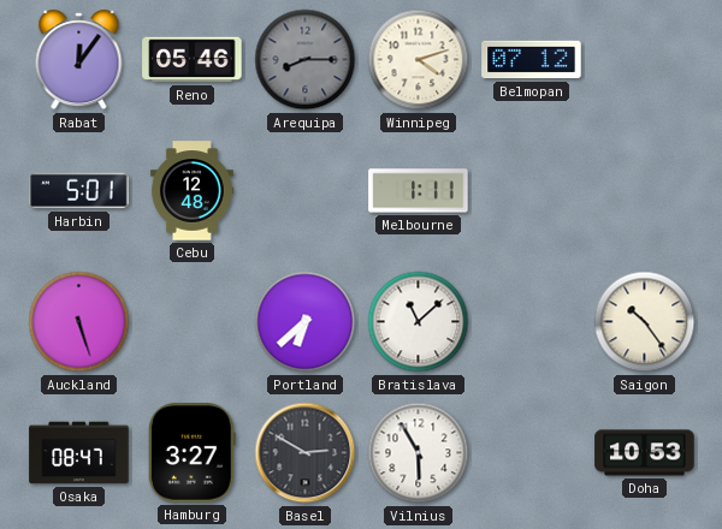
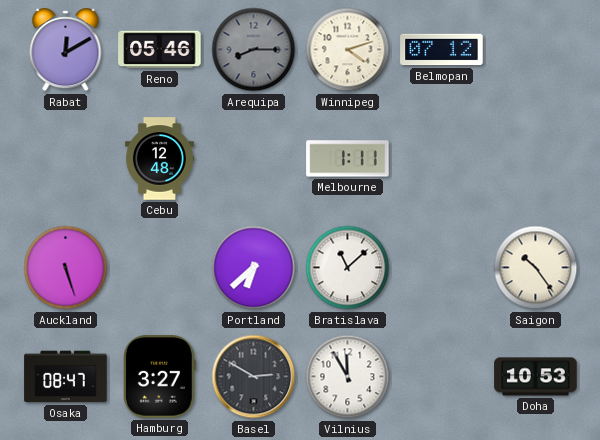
Rabat: 12:06 -> 12:10
Harbin: 5:01 -> none
Vilnius: 5:55 -> 11:55
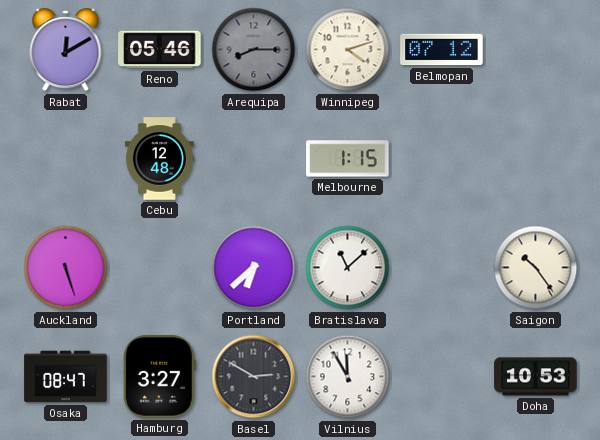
Melbourne: 1:11 -> 1:15
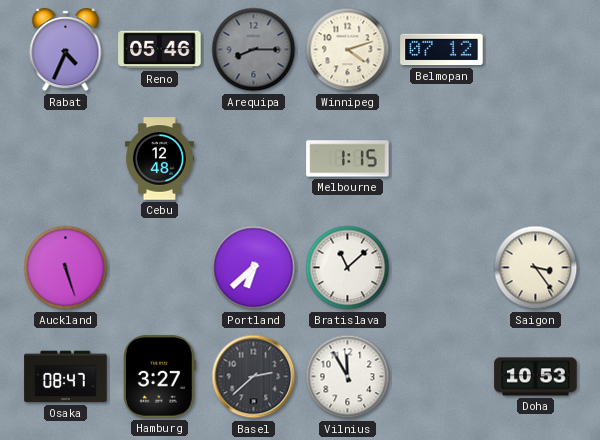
Rabat: 12:10 -> 4:34
Saigon: 10:24 -> 3:24
Basel: 2:50 -> 2:38
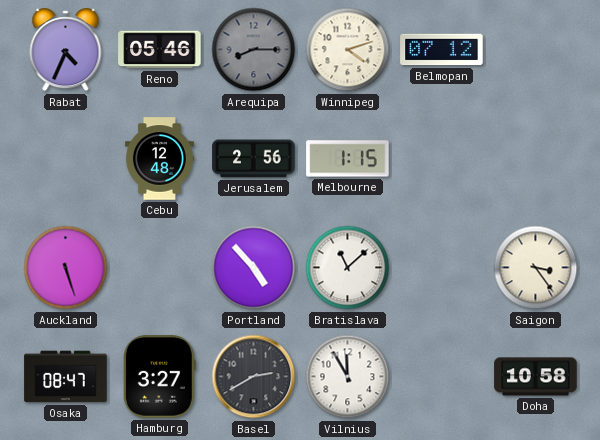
Jerusalem: none -> 2:56
Portland: 6:38 -> 4:53
Basel: 2:38 -> 2:40
Doha: 10:53 -> 10:58
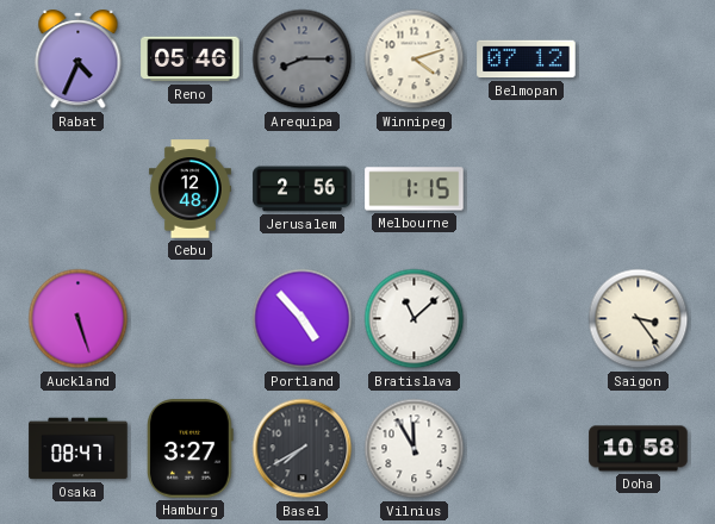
Basel: 2:40 -> 7:40
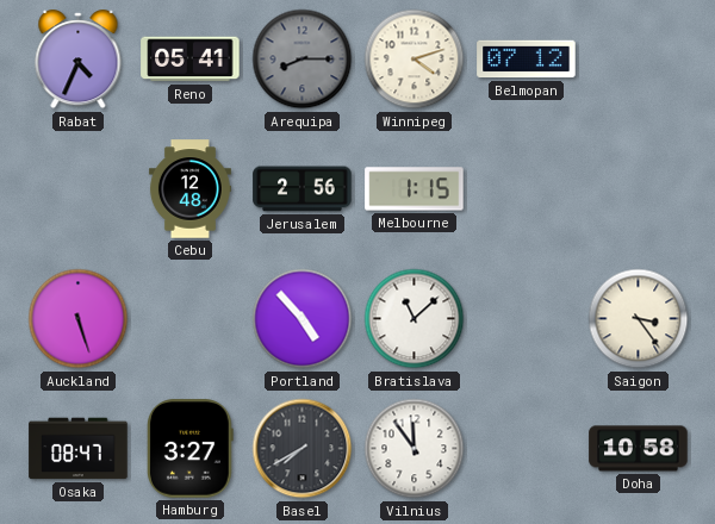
Reno: 05:46 -> 05:41
Vilnius: 11:55 -> 11:54
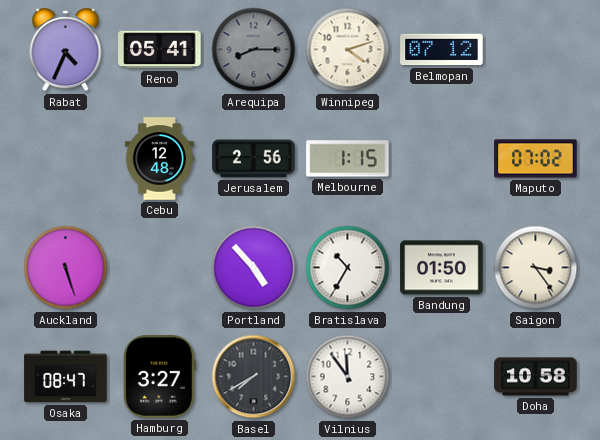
Maputo: none -> 07:02
Bratislava: 11:08 -> 10:35
Bandung: none -> 01:50
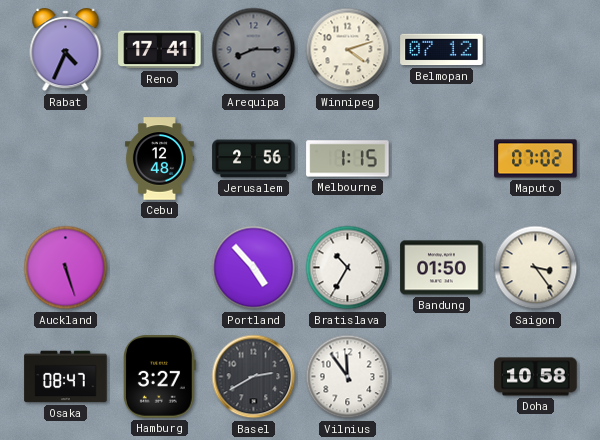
Reno: 05:41 -> 17:41
Basel: 7:40 -> 2:40
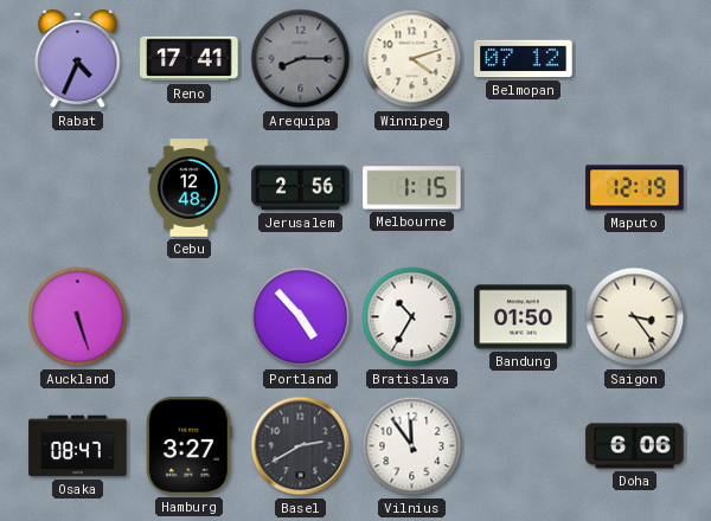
Maputo: 07:02 -> 12:19
Doha: 10:58 -> 6:06
